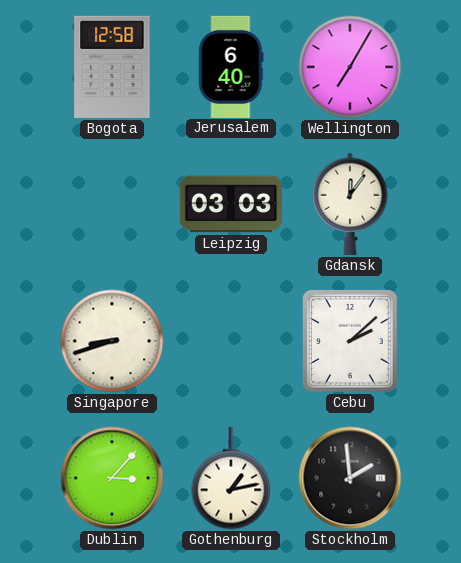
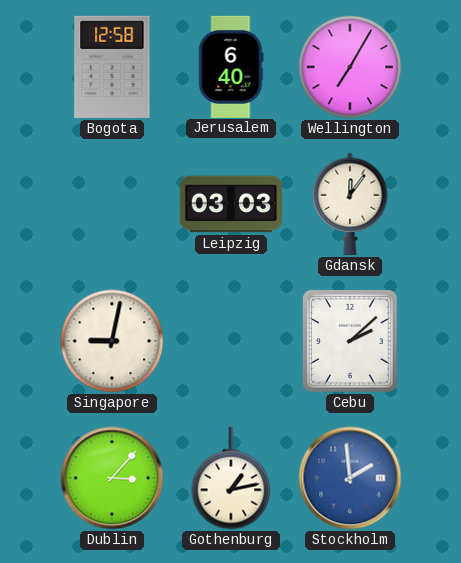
Singapore: 8:42 -> 9:02
Stockholm dial: black -> blue
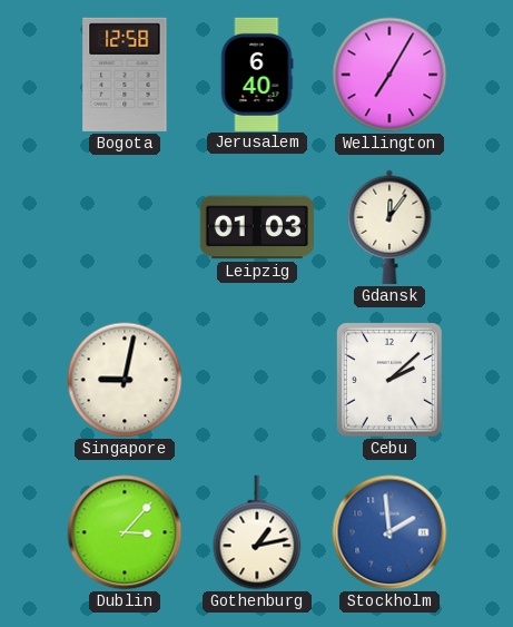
Leipzig: 03:03 -> 01:03
